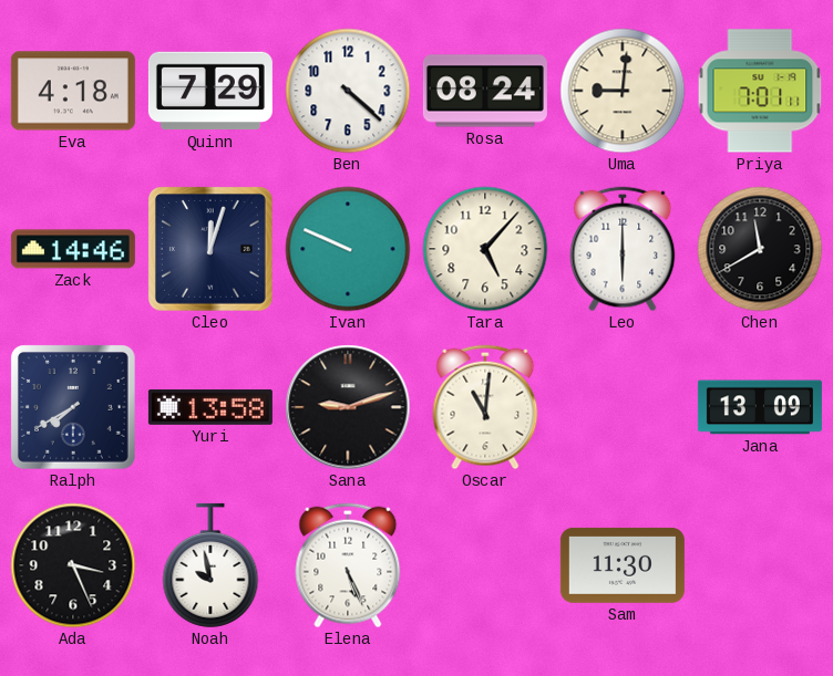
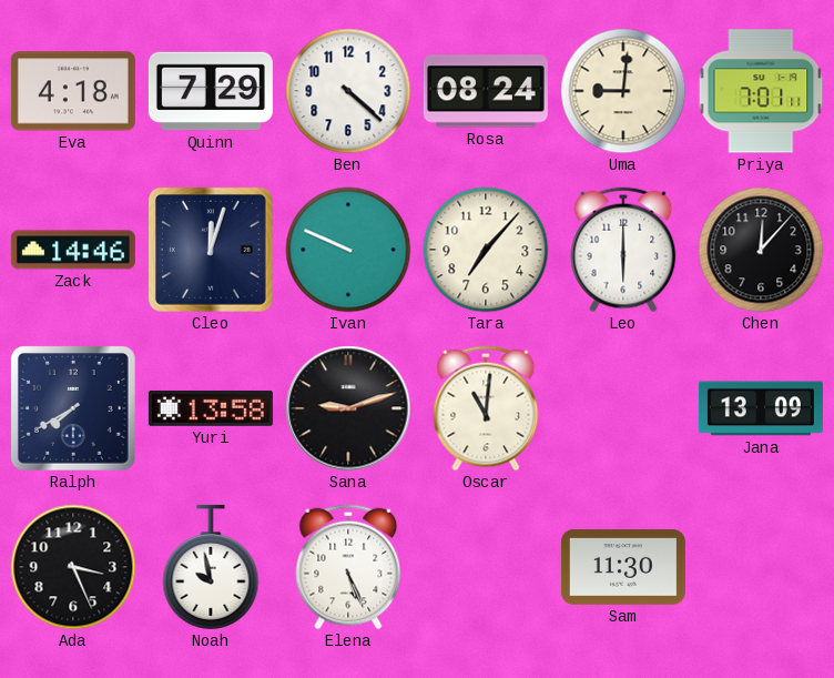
Tara: 5:07 -> 7:07
Chen: 11:40 -> 12:07
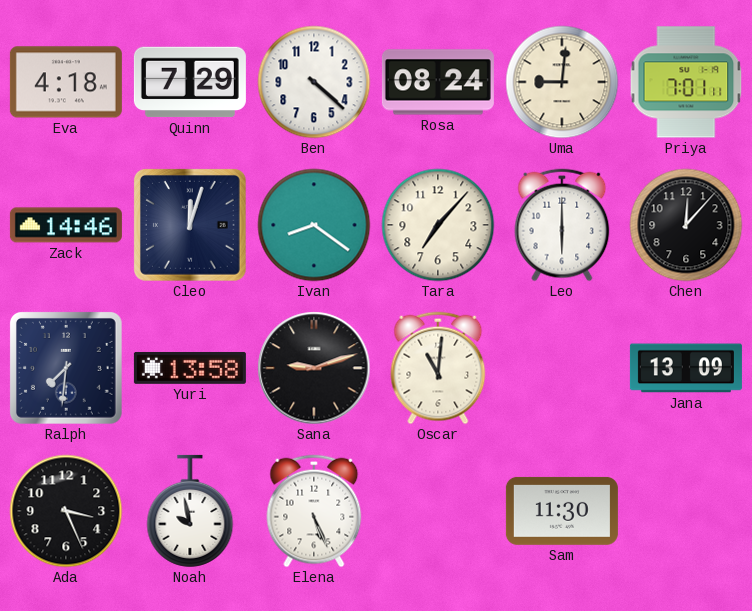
Ivan: 9:49 -> 8:21
Ralph: 7:40 -> 7:31
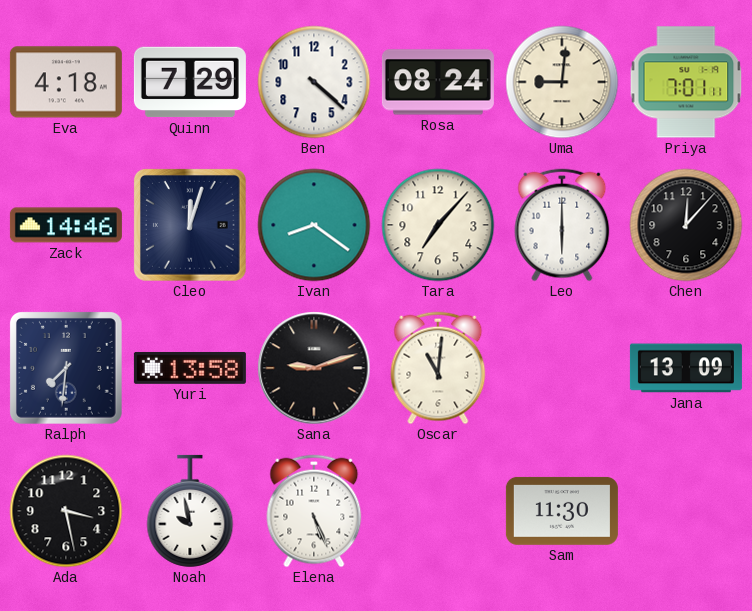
Ada: 3:26 -> 3:28
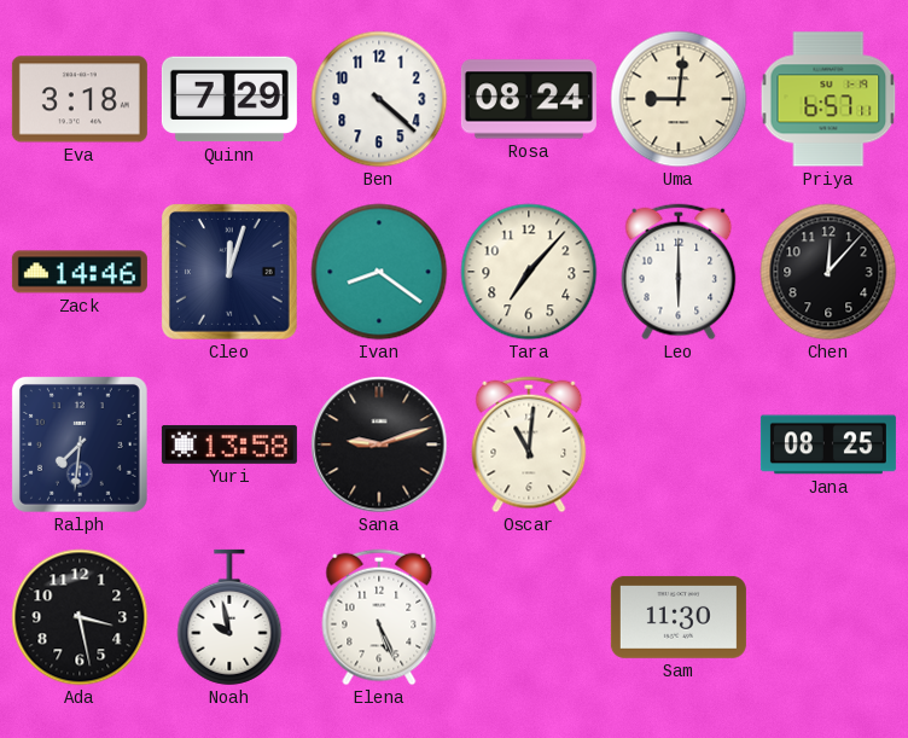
Eva: 4:18 -> 3:18
Priya: 7:01 -> 6:57
Jana: 13:09 -> 08:25
